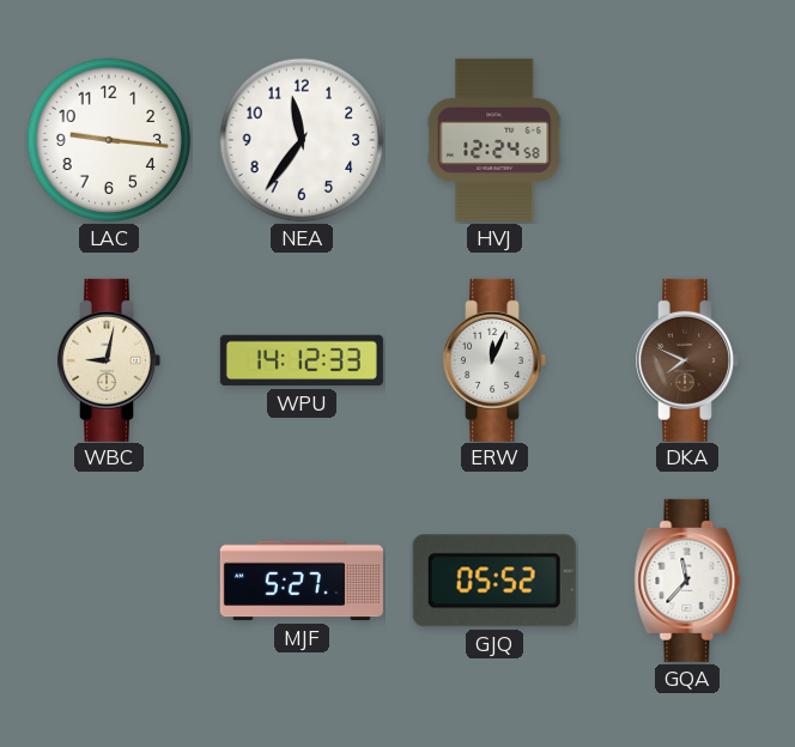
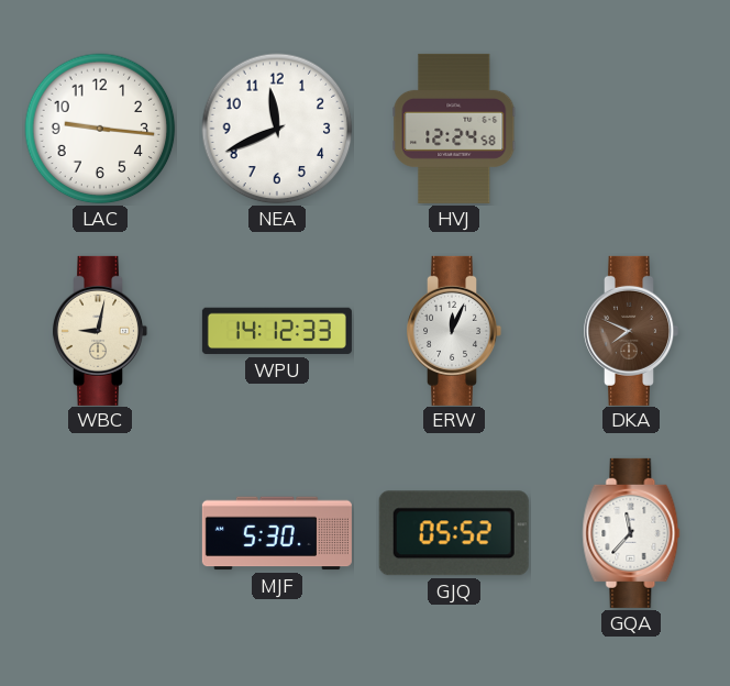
NEA: 11:36 -> 11:41
MJF: 5:27 -> 5:30
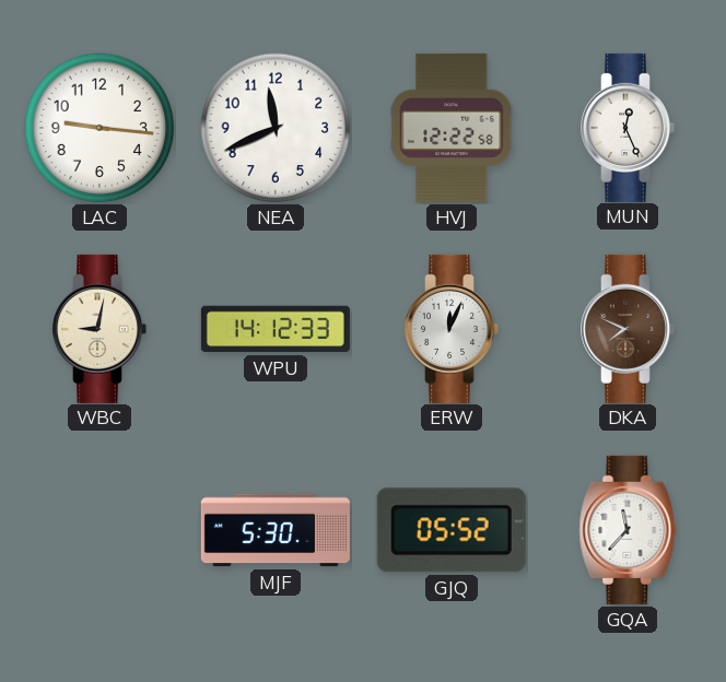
HVJ: 12:24 -> 12:22
MUN: none -> 12:26
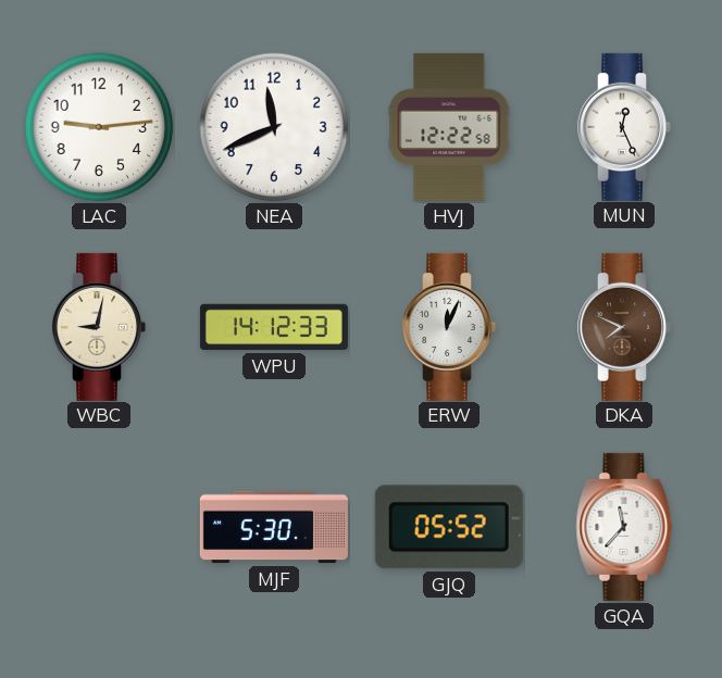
LAC: 9:16 -> 9:14
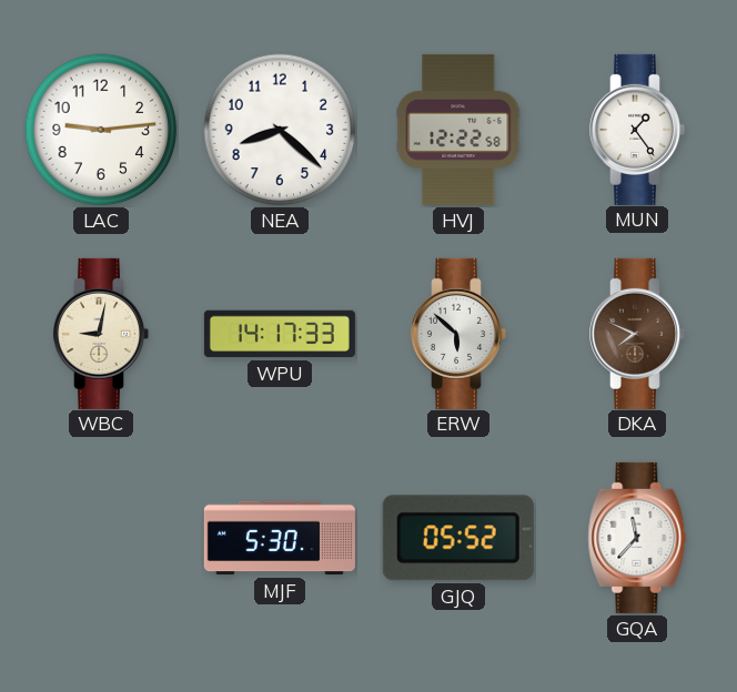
NEA: 11:41 -> 8:22
MUN: 12:26 -> 1:24
WPU: 14:12 -> 14:17
ERW: 12:04 -> 5:52
